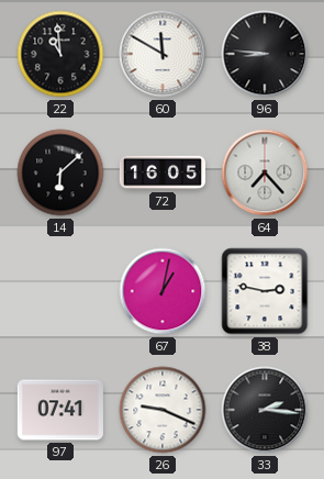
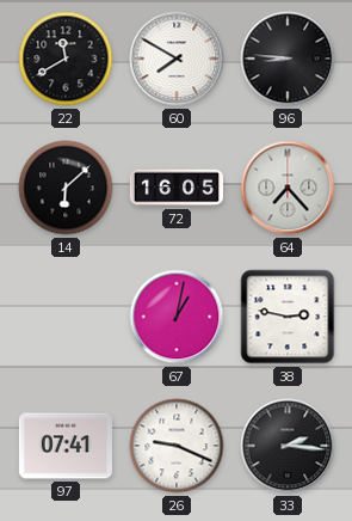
22: 10:59 -> 11:40
60: 11:50 -> 7:50
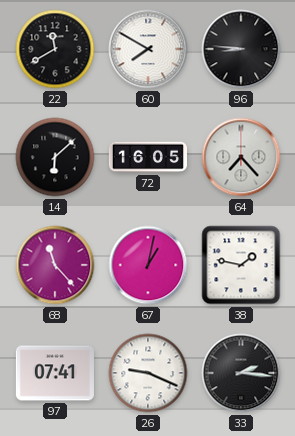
68: none -> 11:23
38: 2:47 -> 1:47
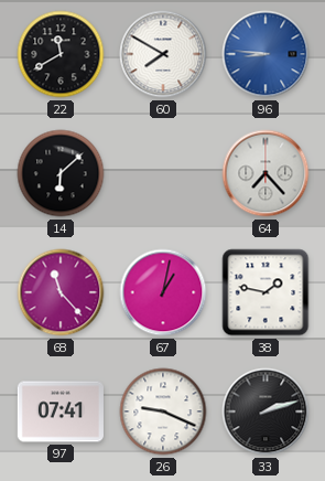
96 dial: black -> blue
72: 16:05 -> none
33: 2:16 -> 2:12
